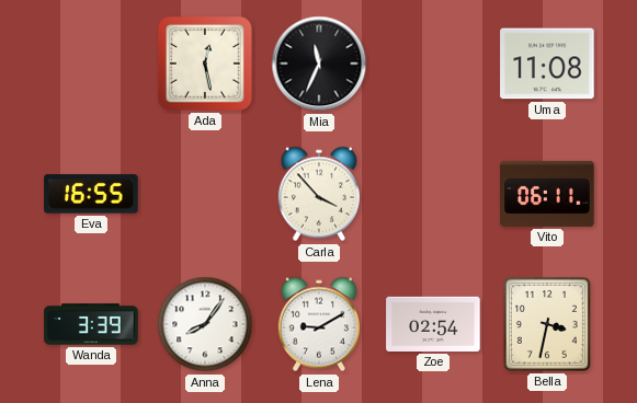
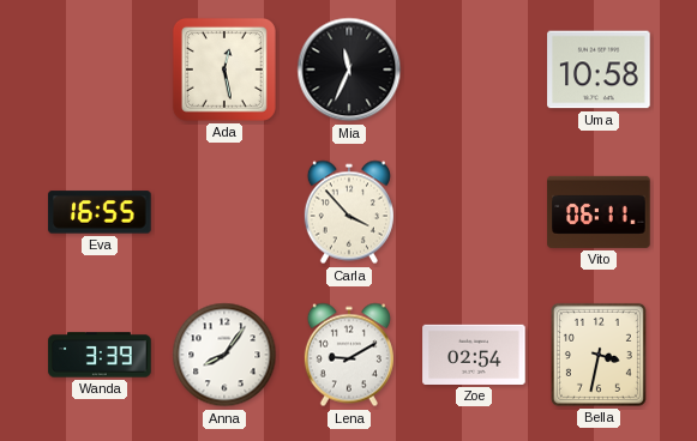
Uma: 11:08 -> 10:58
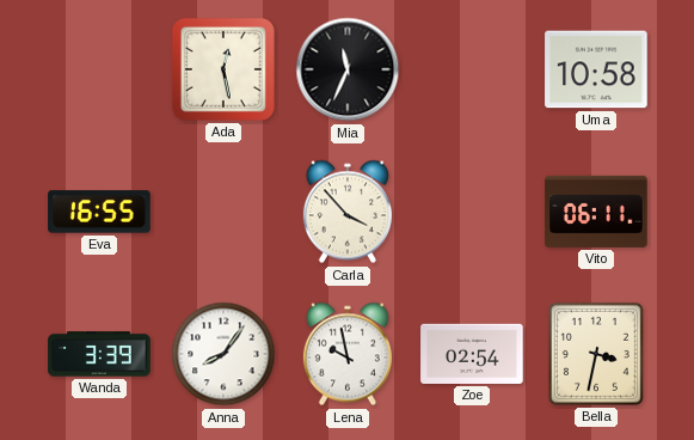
Lena: 9:10 -> 9:58
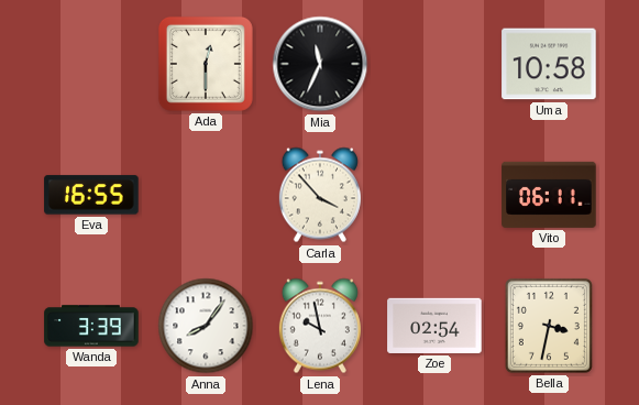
Ada: 12:28 -> 12:30
